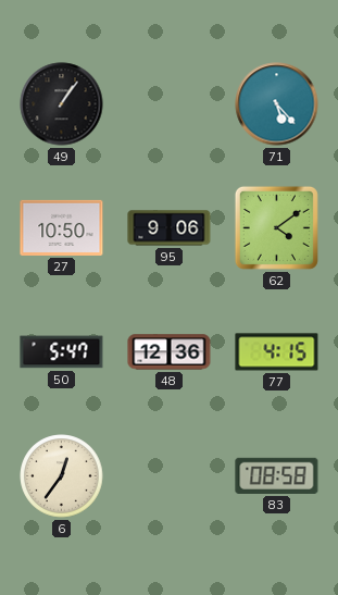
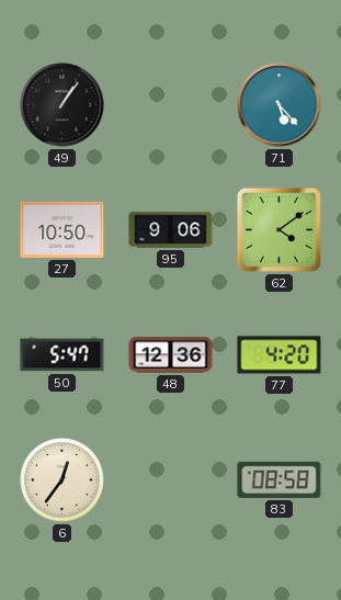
77: 4:15 -> 4:20
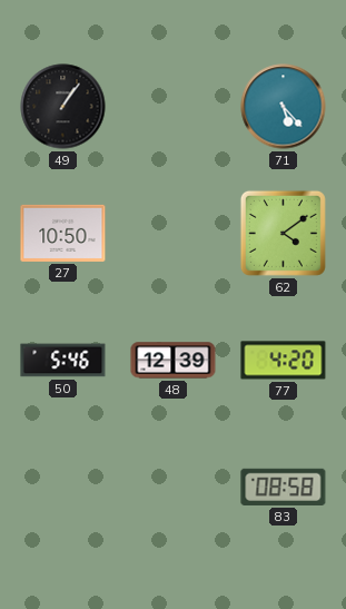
95: 9:06 -> none
50: 5:47 -> 5:46
48: 12:36 -> 12:39
6: 12:36 -> none
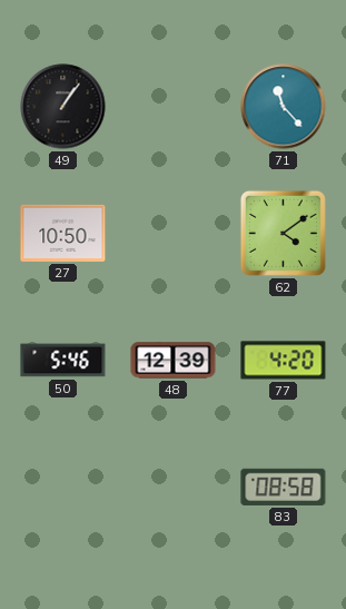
71: 5:23 -> 11:23
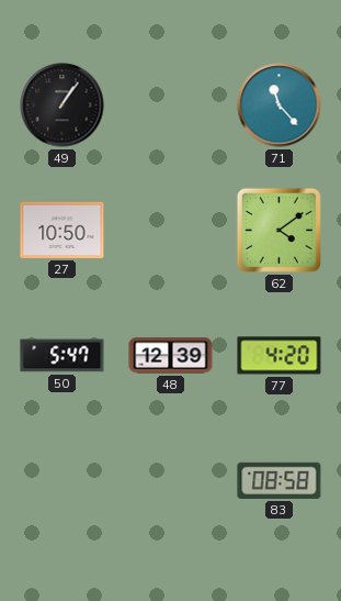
50: 5:46 -> 5:47
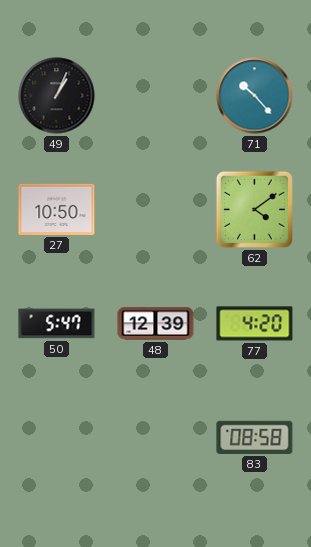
49: 1:06 -> 1:04
71: 11:23 -> 10:23
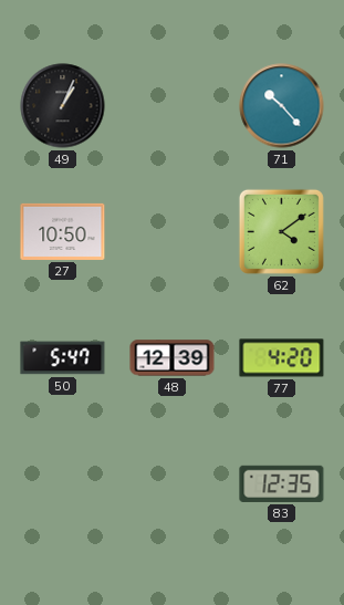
83: 08:58 -> 12:35
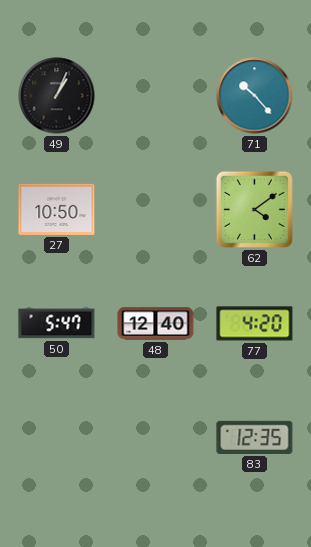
48: 12:39 -> 12:40
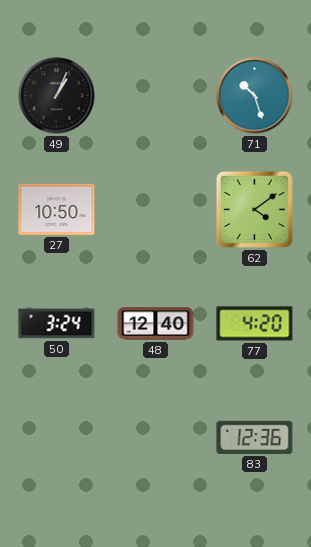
71: 10:23 -> 10:27
50: 5:47 -> 3:24
83: 12:35 -> 12:36
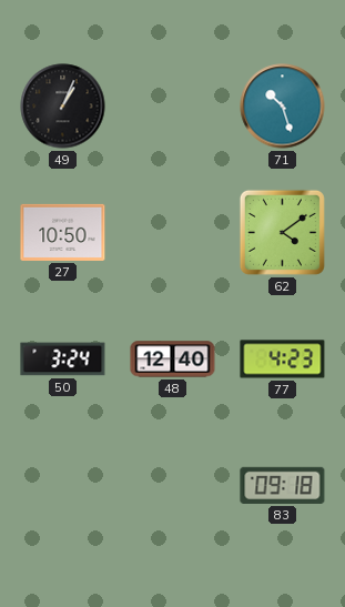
77: 4:20 -> 4:23
83: 12:36 -> 09:18
